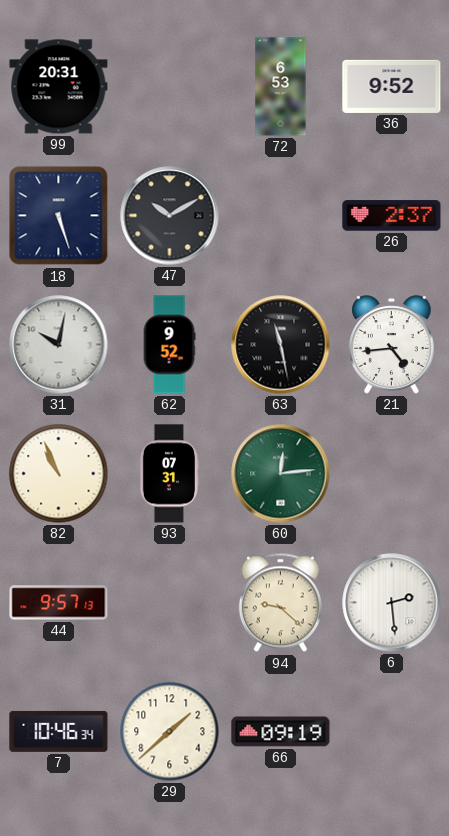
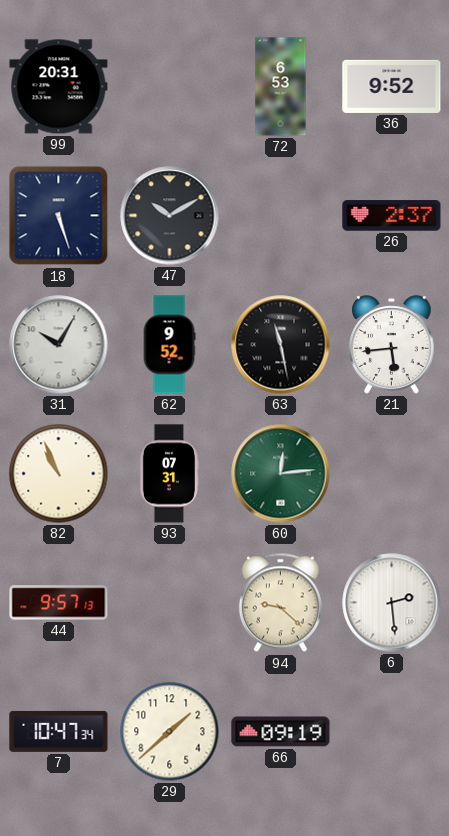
31: 10:02 -> 10:05
21: 4:44 -> 5:44
7: 10:46 -> 10:47
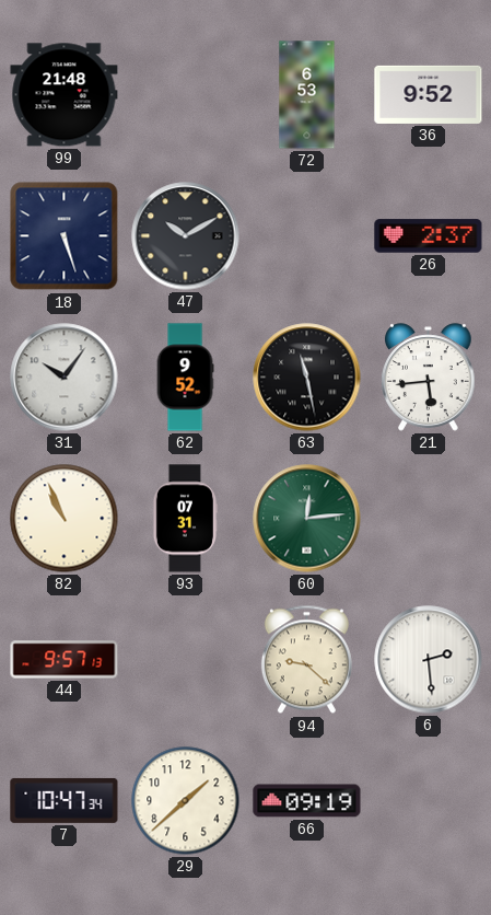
99: 20:31 -> 21:48
31: 10:05 -> 10:06
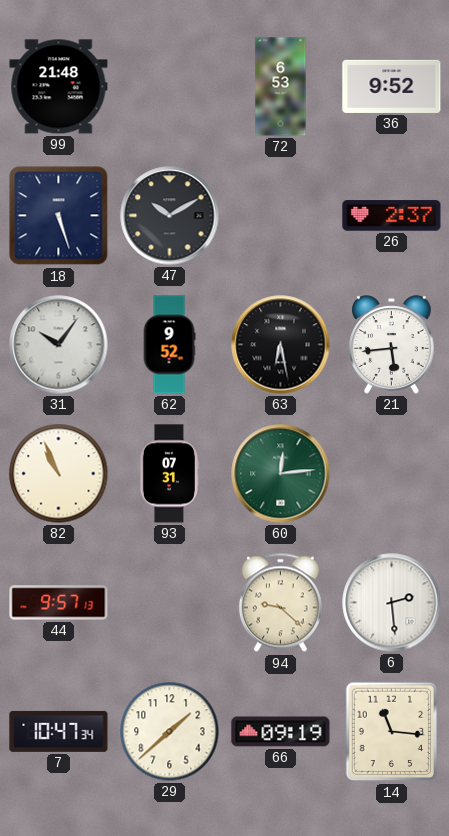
63: 11:28 -> 6:28
14: none -> 11:16
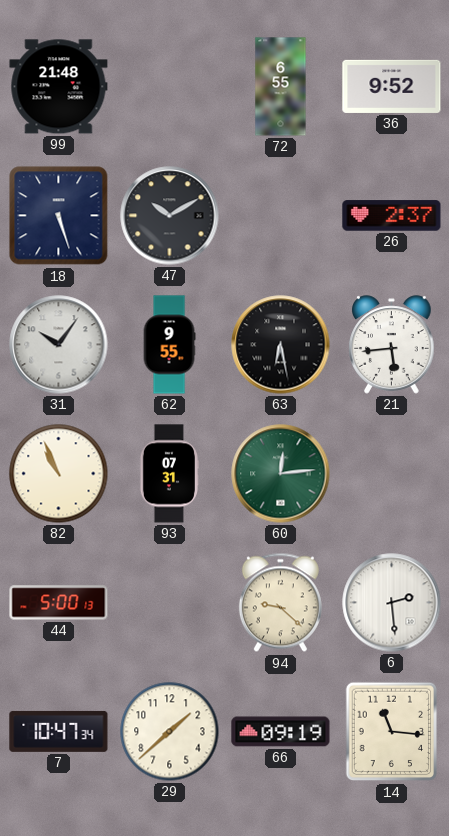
72: 6:53 -> 6:55
62: 9:52 -> 9:55
44: 9:57 -> 5:00
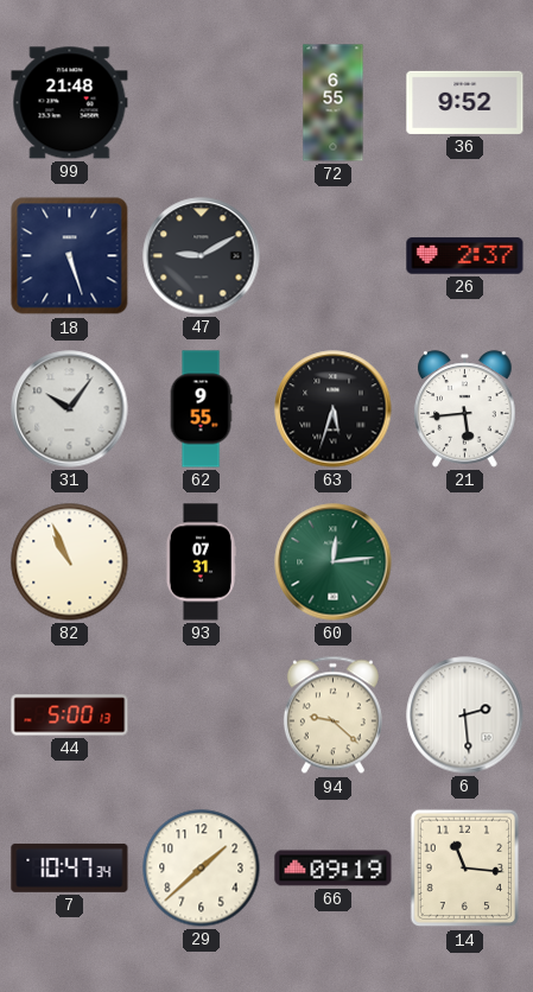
47: 10:10 -> 9:10
63: 6:28 -> 5:33
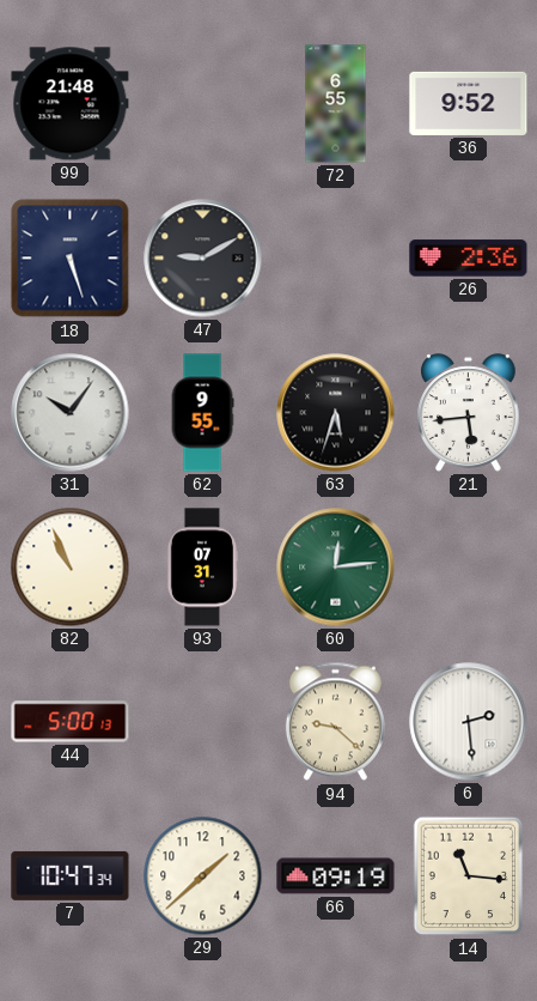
26: 2:37 -> 2:36
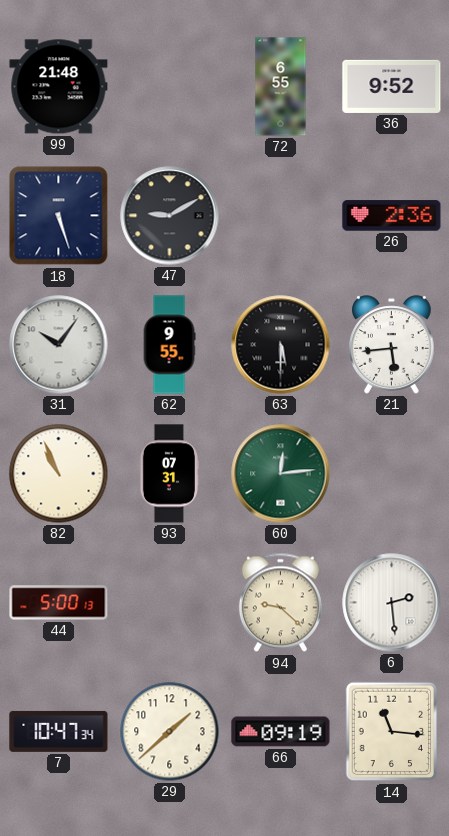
63: 5:33 -> 5:30
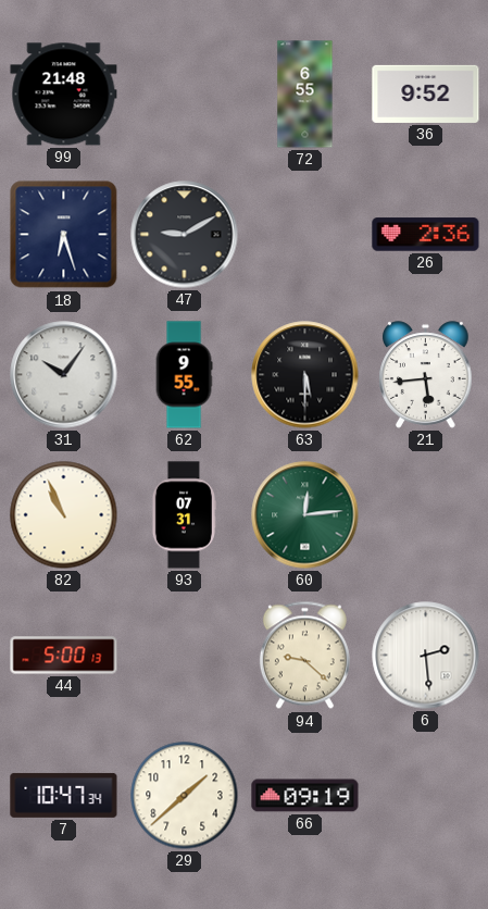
18: 5:27 -> 6:27
14: 11:16 -> none
